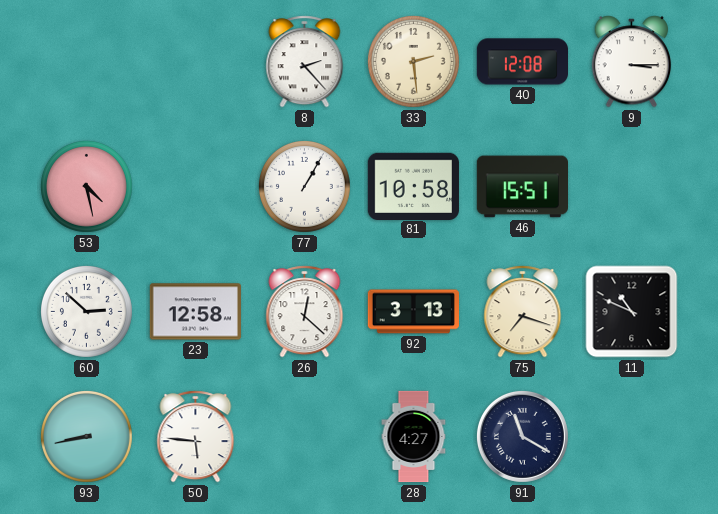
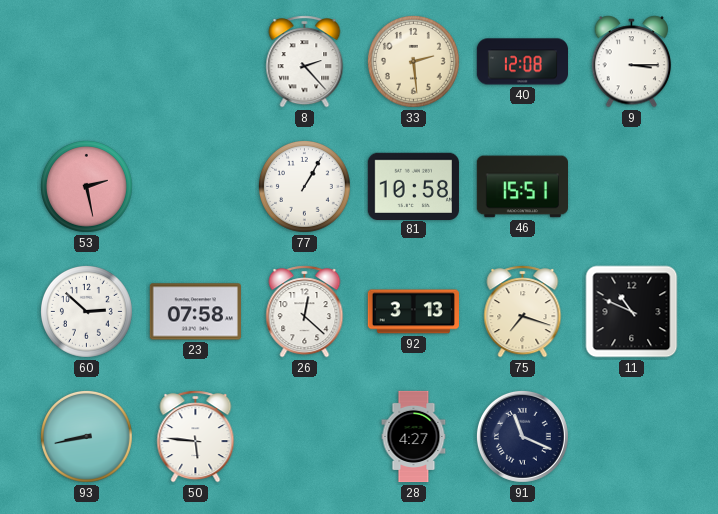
53: 4:28 -> 2:28
23: 12:58 -> 07:58
91: 11:20 -> 11:19
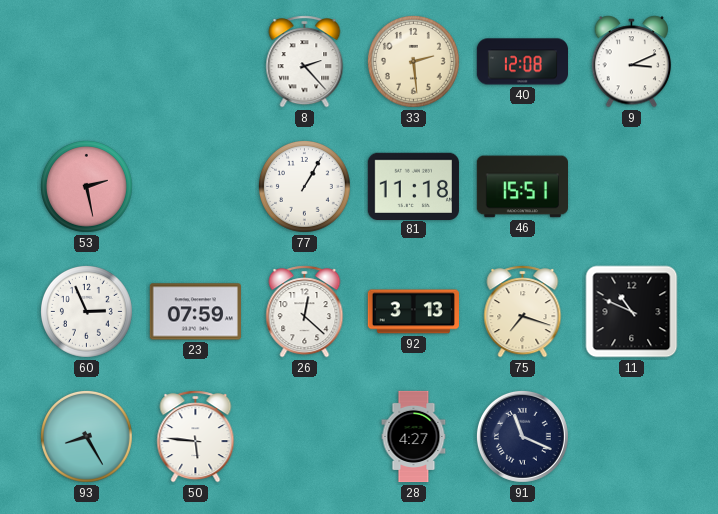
9: 3:15 -> 3:11
81: 10:58 -> 11:18
60: 2:52 -> 2:56
23: 07:58 -> 07:59
93: 8:43 -> 8:25
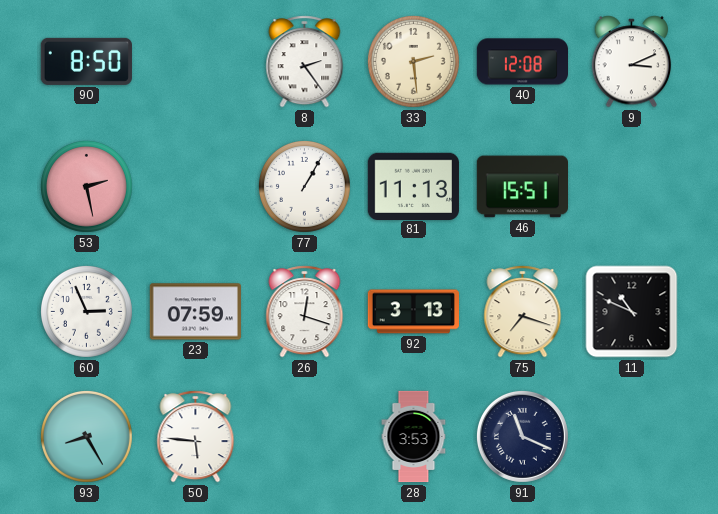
90: none -> 8:50
8: 2:23 -> 2:24
81: 11:18 -> 11:13
26: 12:22 -> 12:18
28: 4:27 -> 3:53
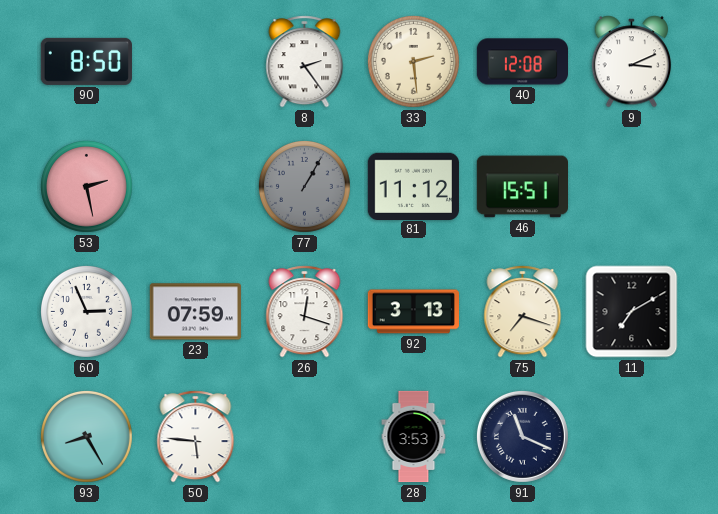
77 dial: white -> grey
81: 11:13 -> 11:12
11: 10:49 -> 7:10
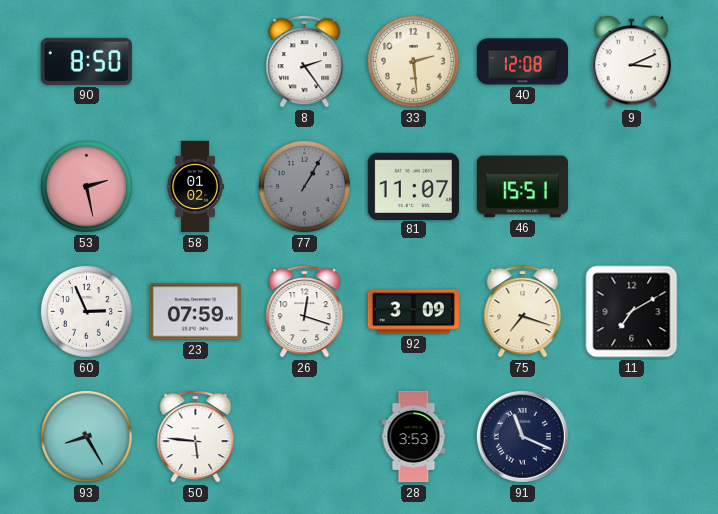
58: none -> 01:02
81: 11:12 -> 11:07
92: 3:13 -> 3:09
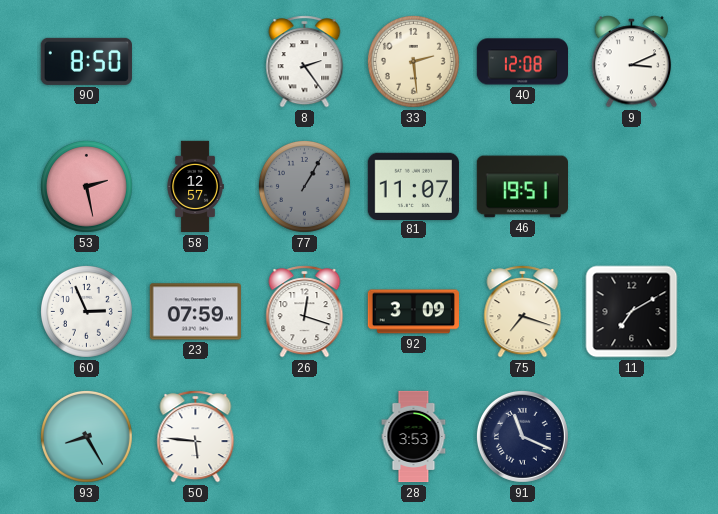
58: 01:02 -> 12:57
46: 15:51 -> 19:51
